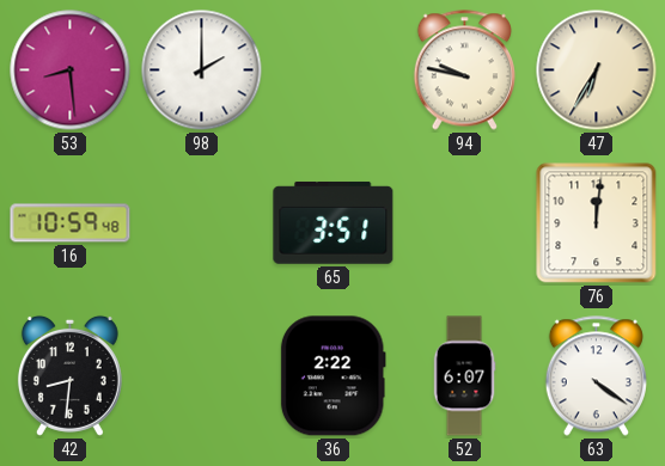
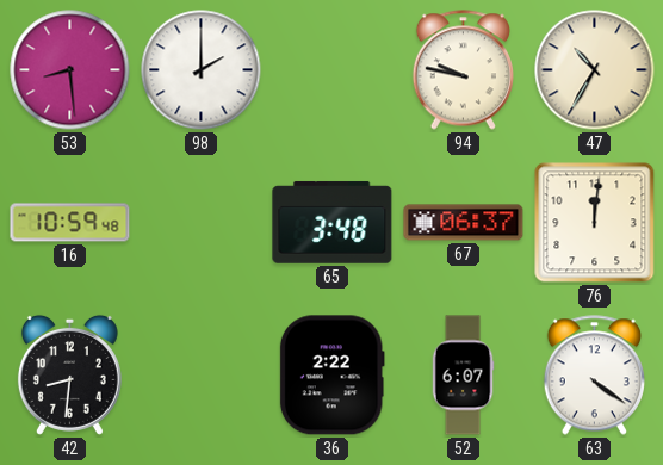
47: 6:35 -> 10:35
65: 3:51 -> 3:48
67: none -> 06:37
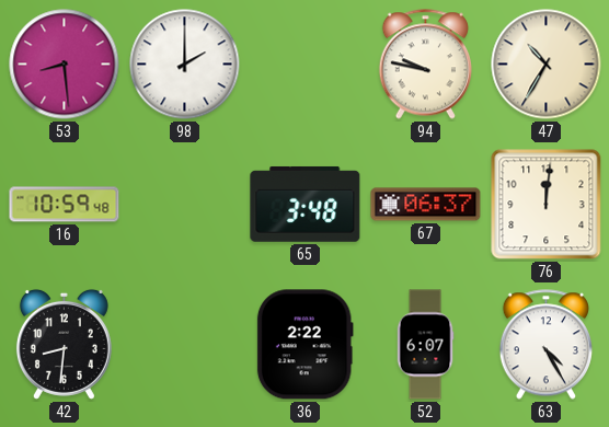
63: 4:21 -> 4:25
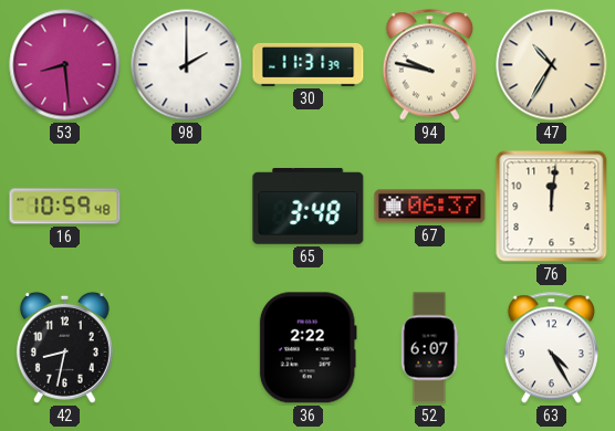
30: none -> 11:31
42: 8:31 -> 8:32
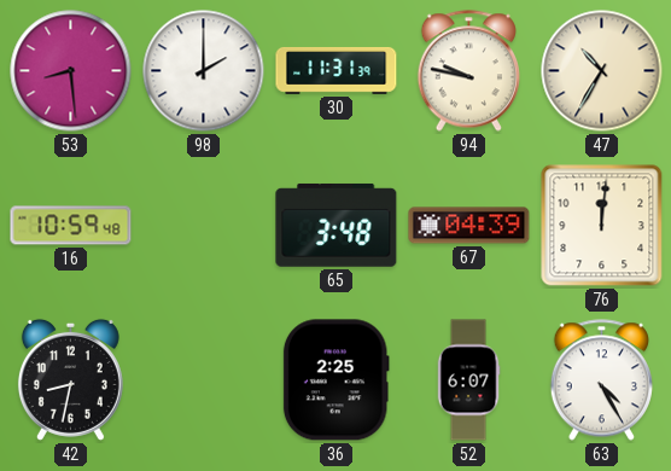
67: 06:37 -> 04:39
36: 2:22 -> 2:25
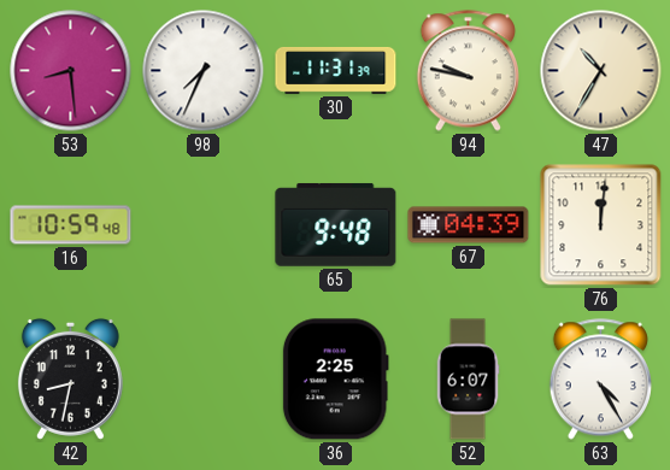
98: 2:00 -> 7:34
65: 3:48 -> 9:48
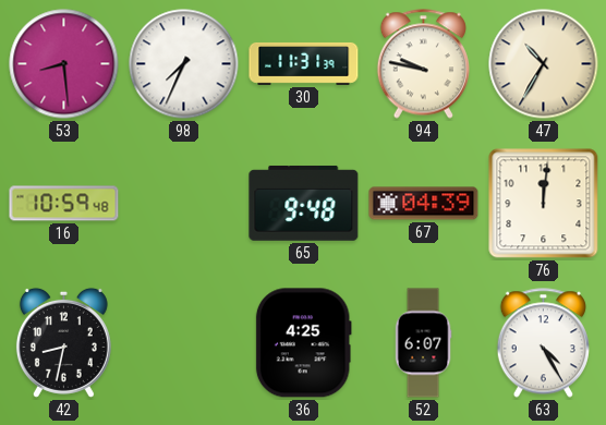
36: 2:25 -> 4:25
